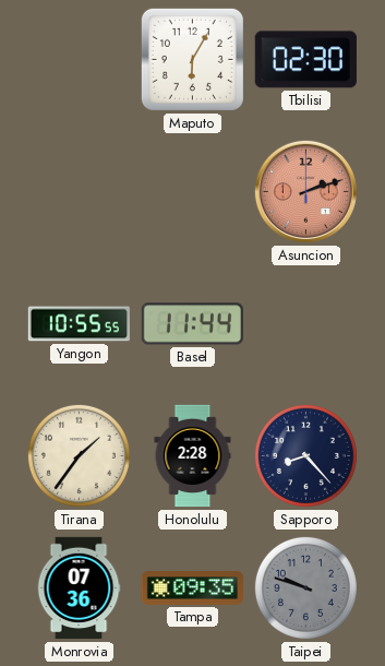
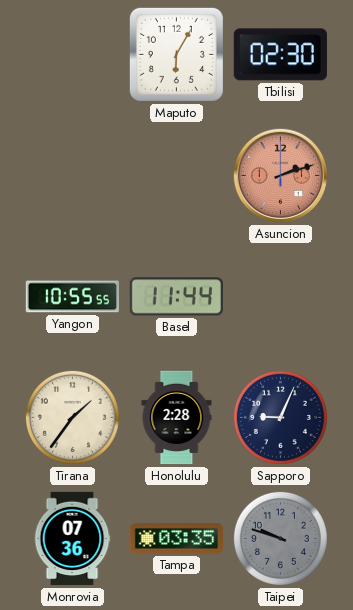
Sapporo: 8:23 -> 9:04
Tampa: 09:35 -> 03:35
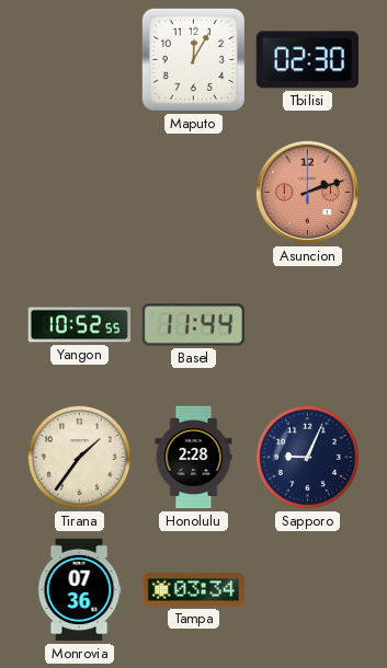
Maputo: 6:05 -> 12:05
Yangon: 10:55 -> 10:52
Tampa: 03:35 -> 03:34
Taipei: 9:48 -> none
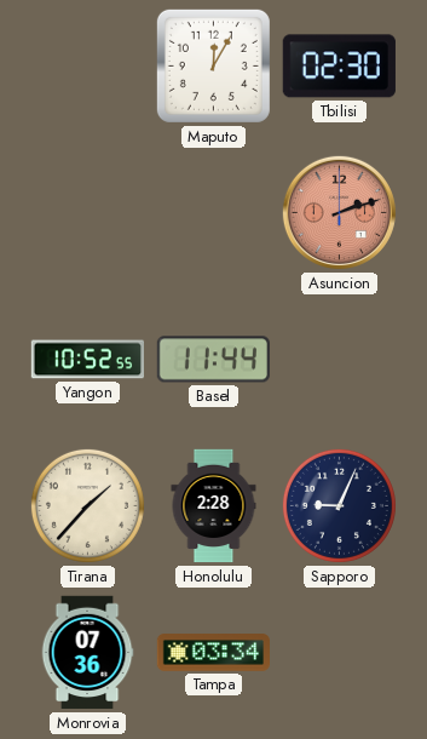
Tirana: 1:36 -> 1:37
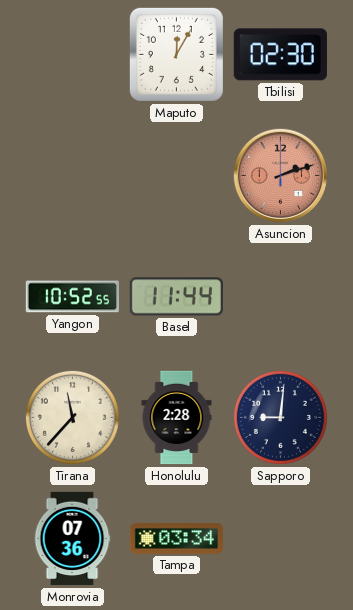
Tirana: 1:37 -> 11:37
Sapporo: 9:04 -> 9:01
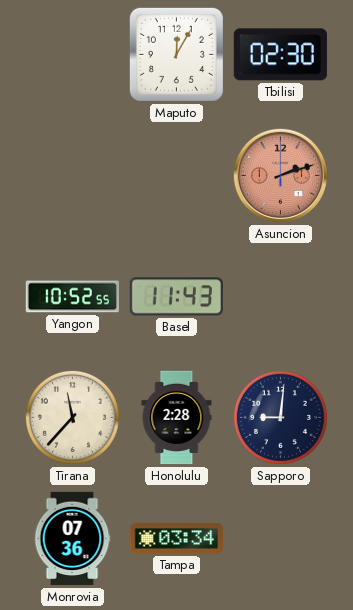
Basel: 11:44 -> 11:43
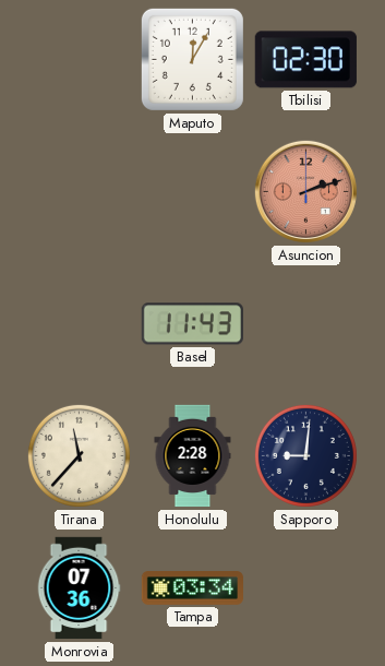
Yangon: 10:52 -> none
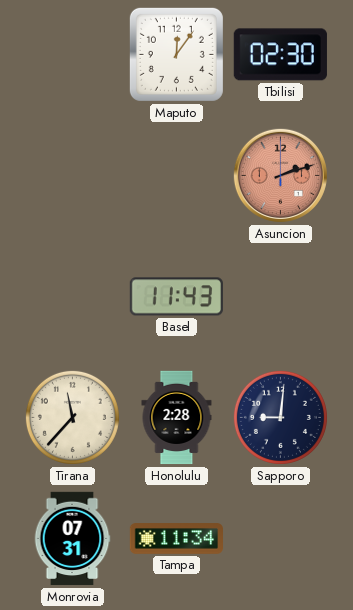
Maputo: 12:05 -> 12:06
Monrovia: 07:36 -> 07:31
Tampa: 03:34 -> 11:34
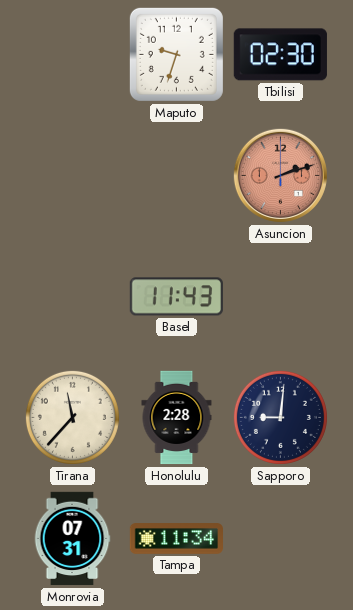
Maputo: 12:06 -> 9:33
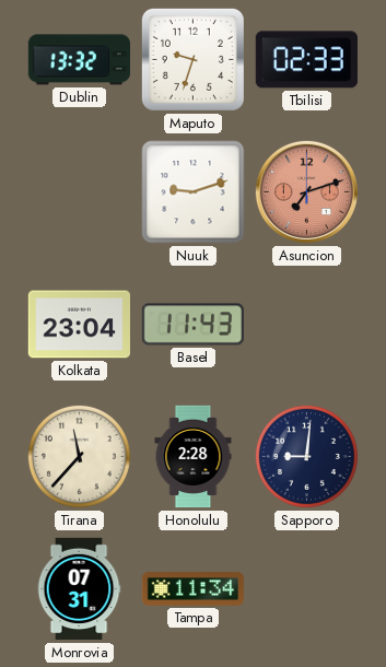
Dublin: none -> 13:32
Tbilisi: 02:30 -> 02:33
Nuuk: none -> 9:12
Asuncion: 2:12 -> 7:12
Kolkata: none -> 23:04
